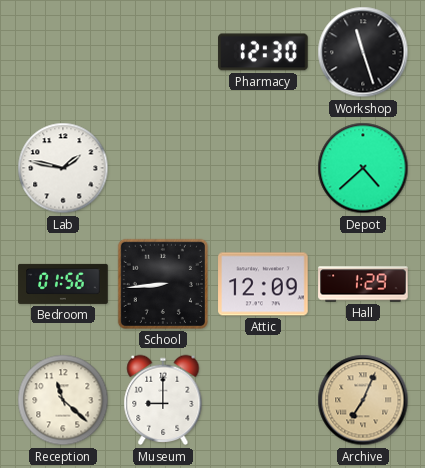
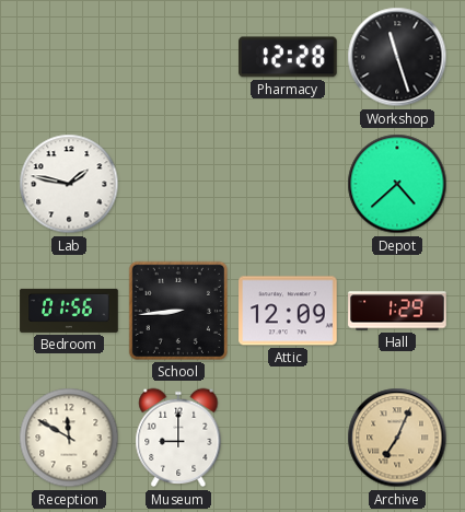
Pharmacy: 12:30 -> 12:28
Reception: 11:22 -> 11:50
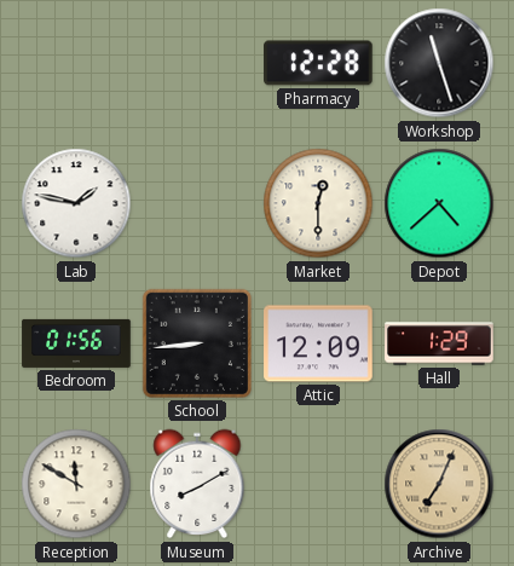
Market: none -> 12:30
Museum: 9:00 -> 8:10
